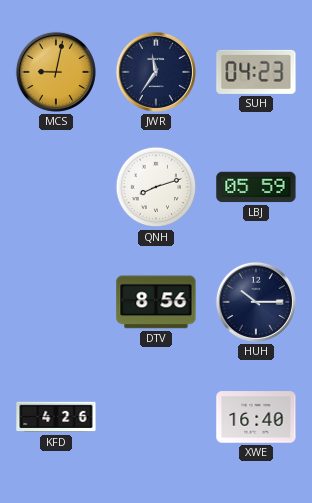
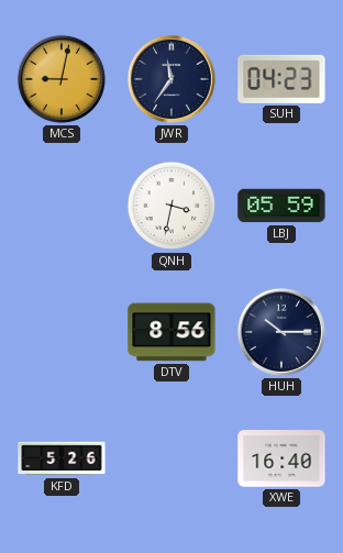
QNH: 8:12 -> 3:32
KFD: 4:26 -> 5:26
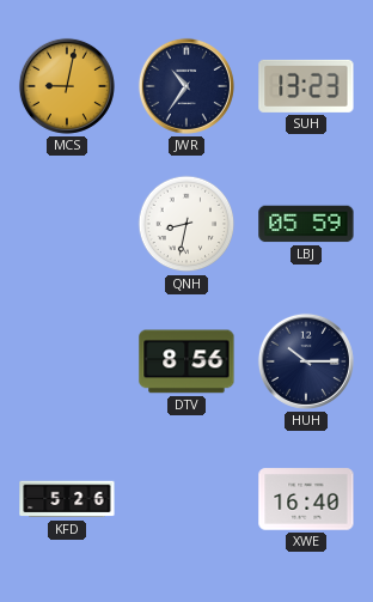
JWR: 11:36 -> 10:36
SUH: 04:23 -> 13:23
QNH: 3:32 -> 8:32
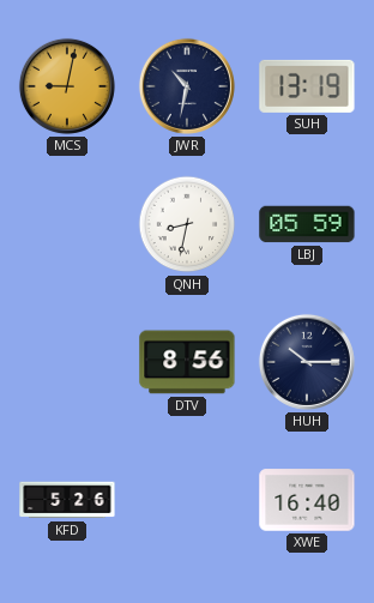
JWR: 10:36 -> 10:32
SUH: 13:23 -> 13:19
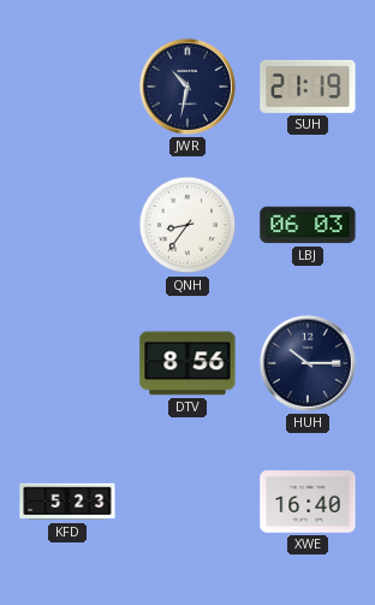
MCS: 9:02 -> none
SUH: 13:19 -> 21:19
QNH: 8:32 -> 8:36
LBJ: 05:59 -> 06:03
KFD: 5:26 -> 5:23
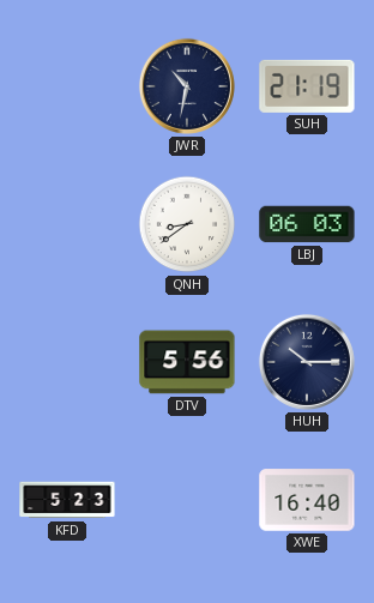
QNH: 8:36 -> 8:39
DTV: 8:56 -> 5:56
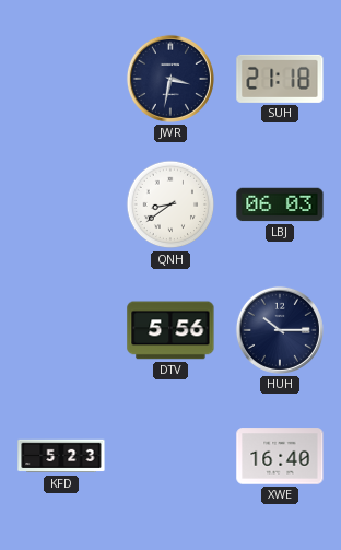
JWR: 10:32 -> 3:32
SUH: 21:19 -> 21:18
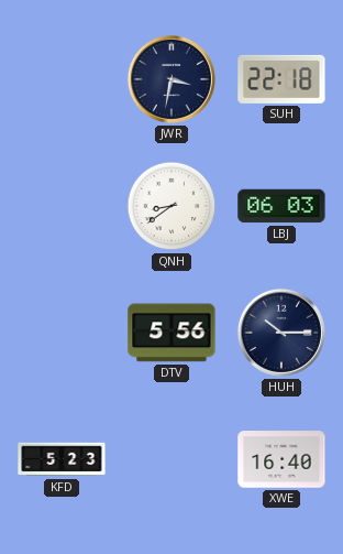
SUH: 21:18 -> 22:18
